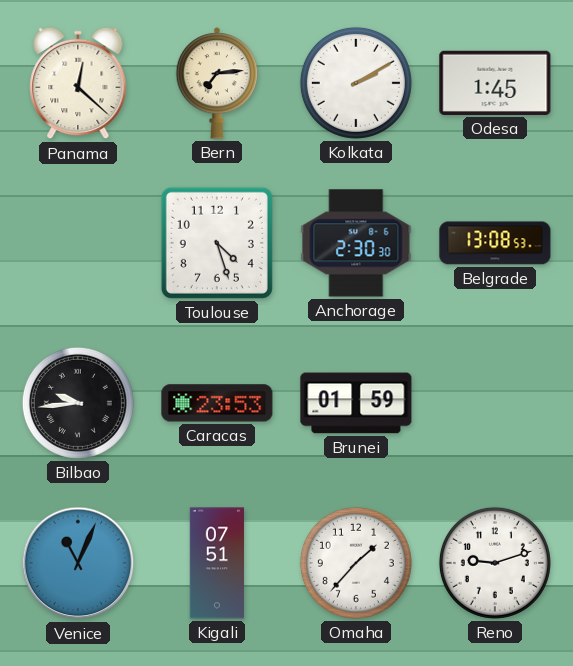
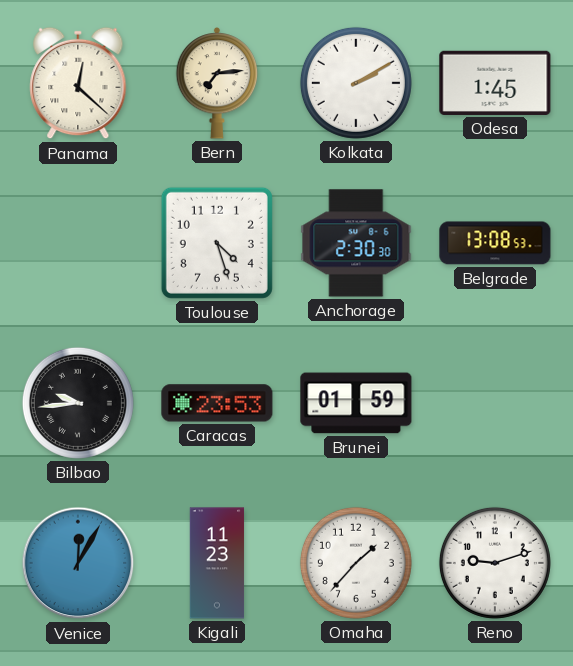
Venice: 11:04 -> 12:05
Kigali: 07:51 -> 11:23
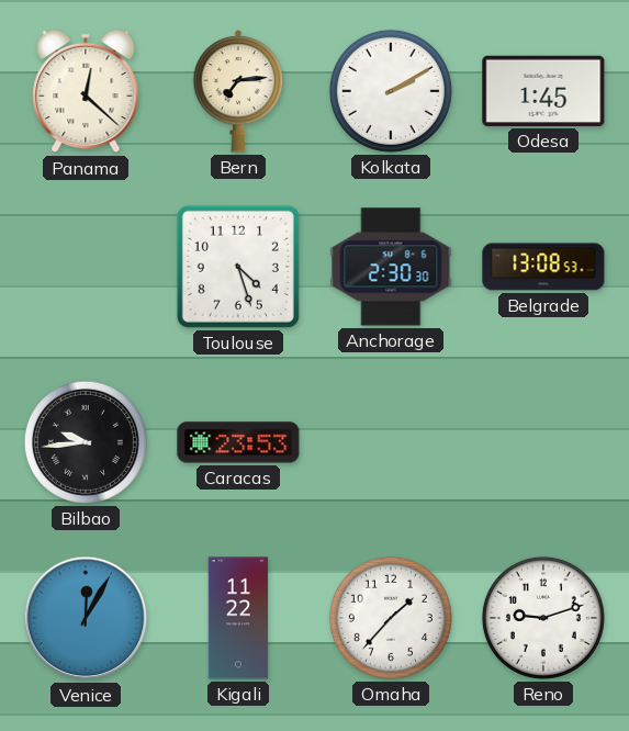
Brunei: 01:59 -> none
Kigali: 11:23 -> 11:22
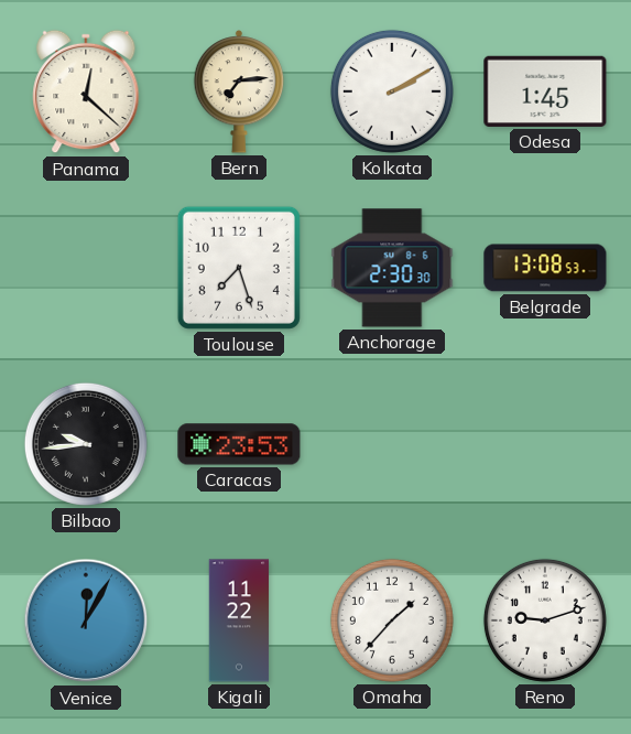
Toulouse: 4:27 -> 7:27
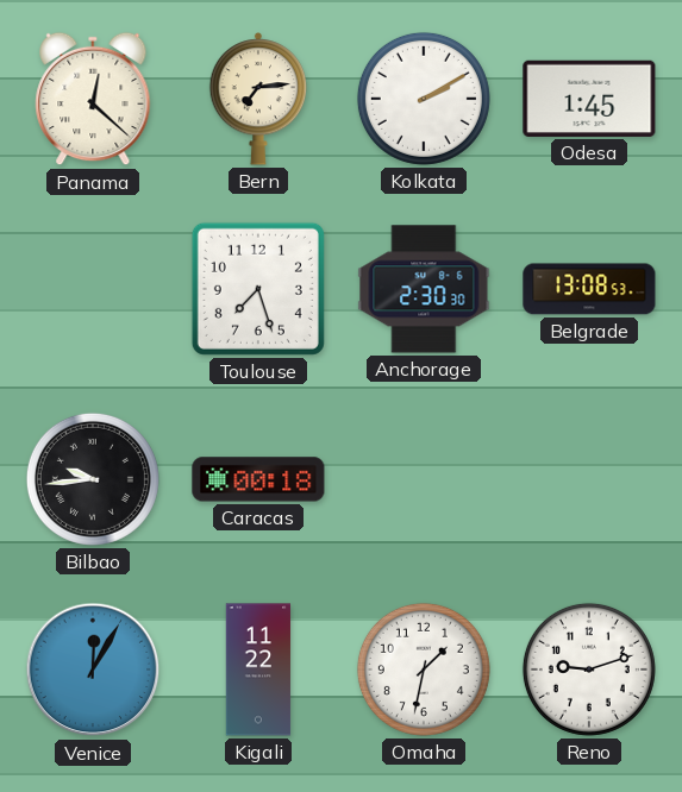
Caracas: 23:53 -> 00:18
Omaha: 1:37 -> 1:32
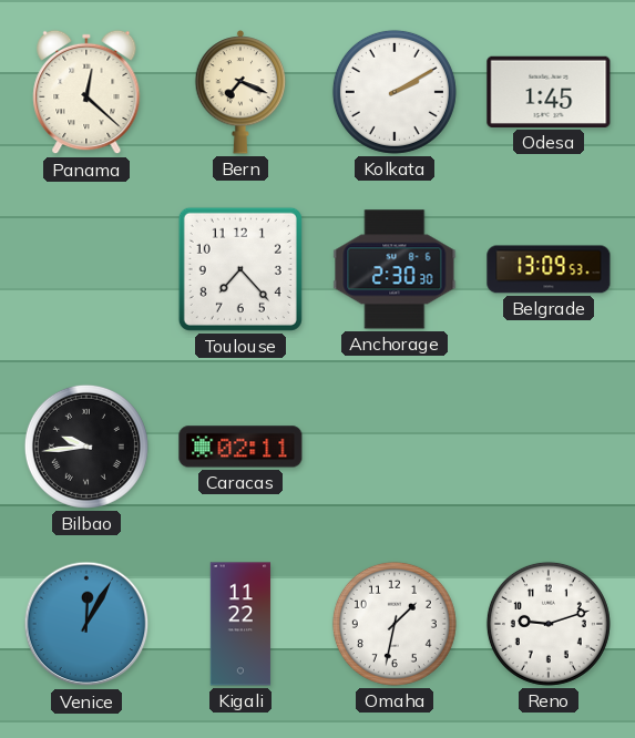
Bern: 7:14 -> 7:19
Toulouse: 7:27 -> 7:23
Belgrade: 13:08 -> 13:09
Caracas: 00:18 -> 02:11
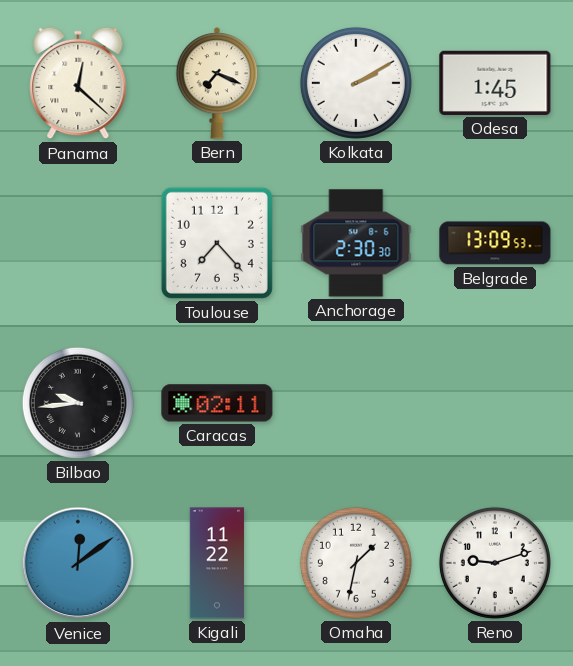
Venice: 12:05 -> 12:09
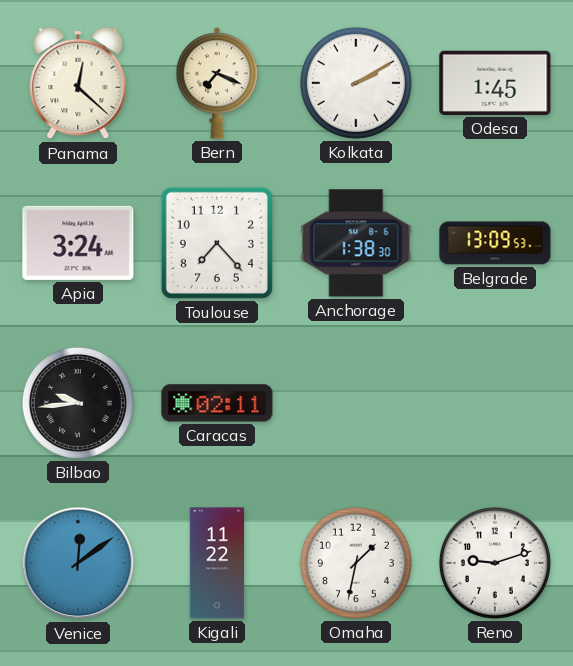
Apia: none -> 3:24
Anchorage: 2:30 -> 1:38
